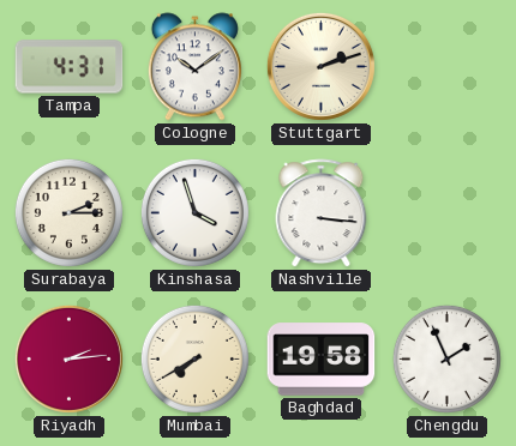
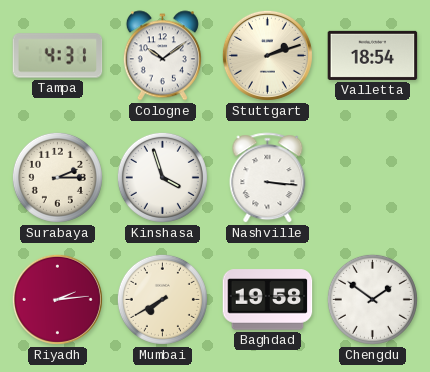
Valletta: none -> 18:54
Chengdu: 1:56 -> 1:51
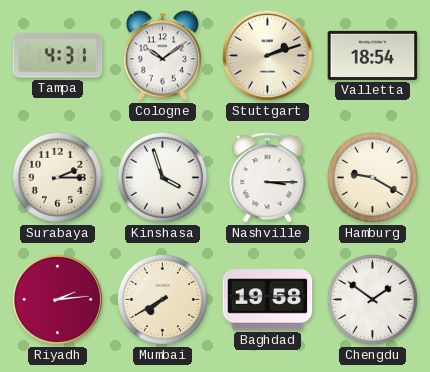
Nashville: 3:16 -> 3:15
Hamburg: none -> 9:20
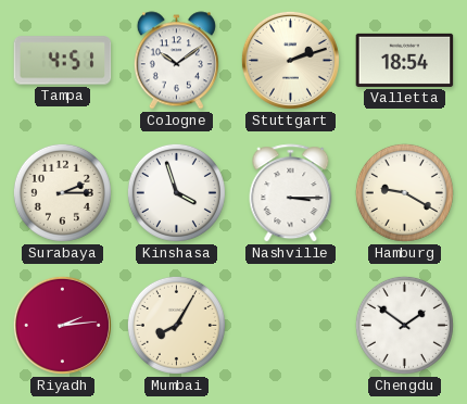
Tampa: 4:31 -> 4:51
Mumbai: 7:40 -> 8:05
Baghdad: 19:58 -> none
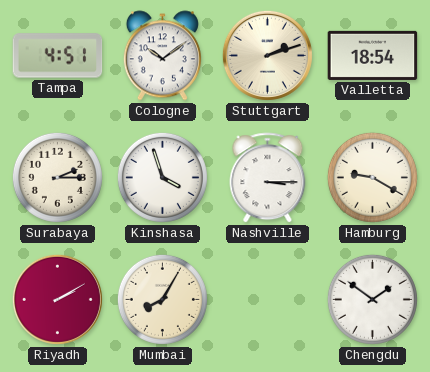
Riyadh: 2:14 -> 2:10
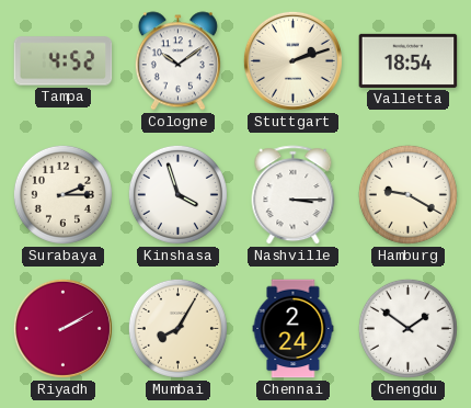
Tampa: 4:51 -> 4:52
Chennai: none -> 2:24
